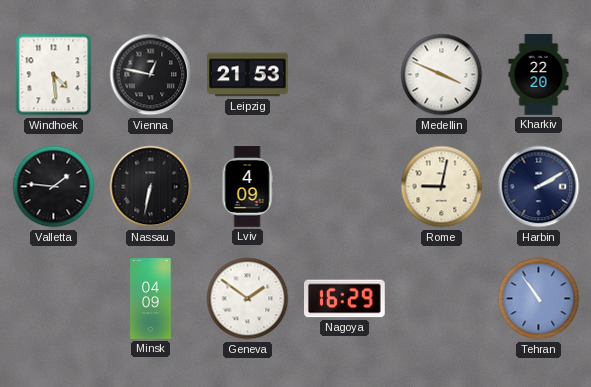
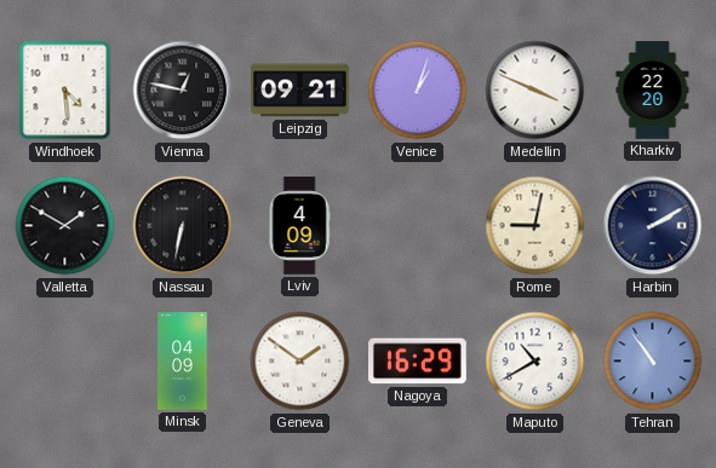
Leipzig: 21:53 -> 09:21
Venice: none -> 1:03
Valletta: 1:46 -> 1:50
Maputo: none -> 10:40
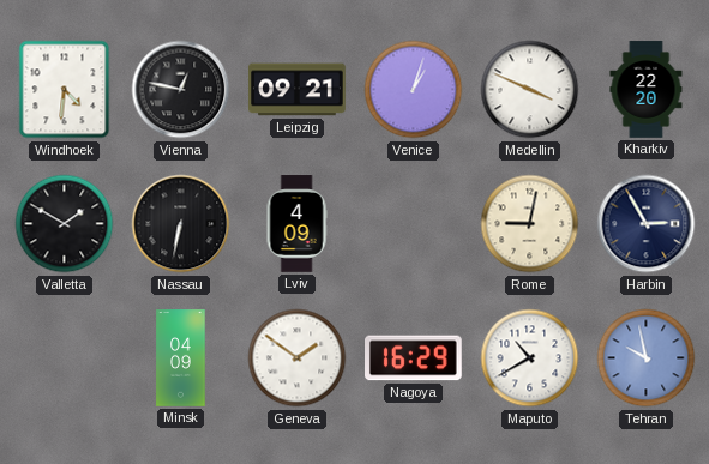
Windhoek: 4:29 -> 4:31
Harbin: 2:10 -> 2:55
Tehran: 10:54 -> 9:58
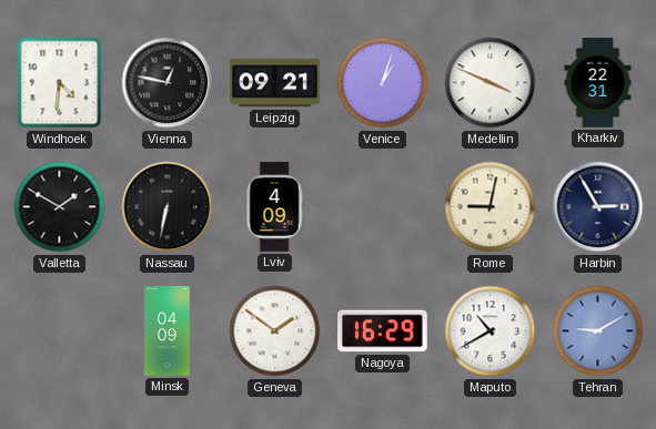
Kharkiv: 22:20 -> 22:31
Tehran: 9:58 -> 9:10
